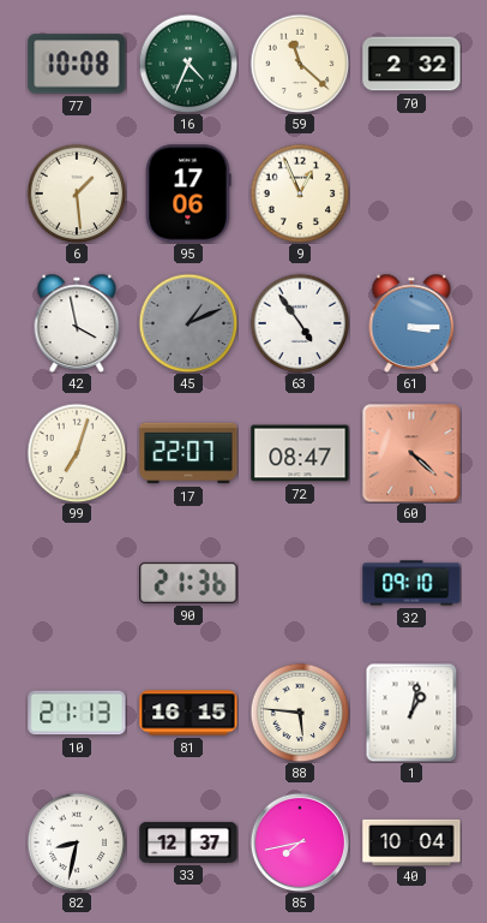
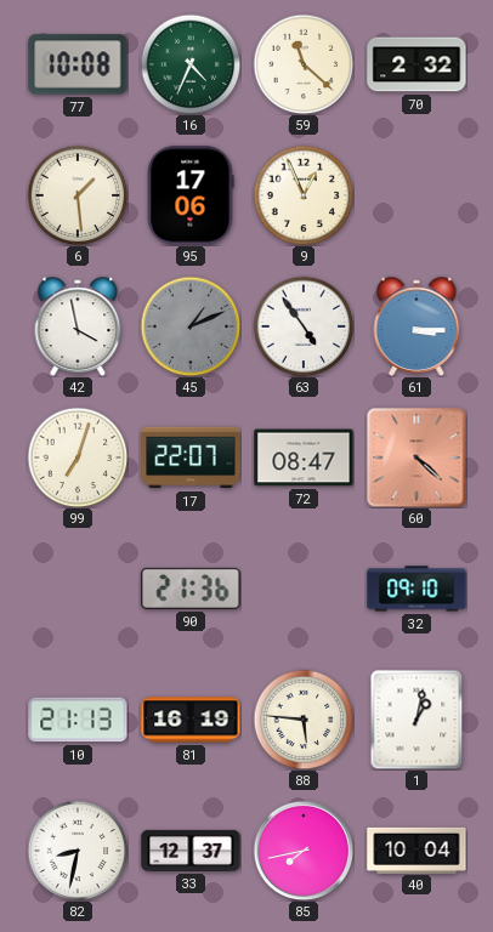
81: 16:15 -> 16:19
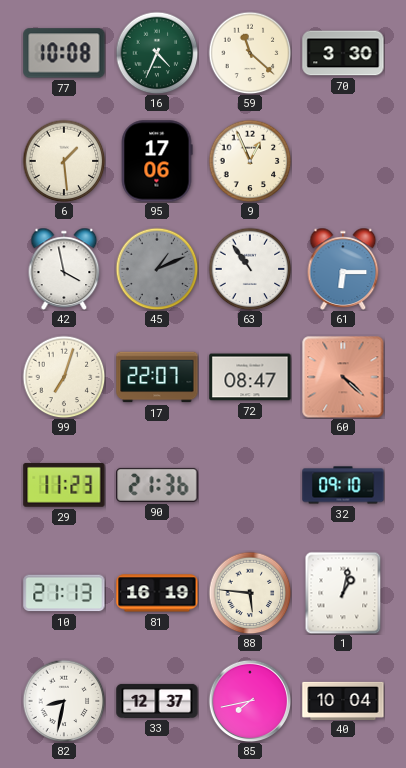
70: 2:32 -> 3:30
63: 4:54 -> 10:54
61: 3:15 -> 6:15
29: none -> 11:23
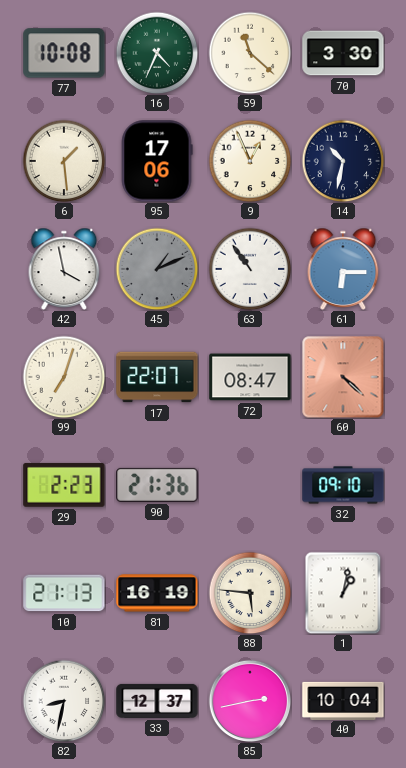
14: none -> 10:32
29: 11:23 -> 2:23
85: 7:43 -> 2:43
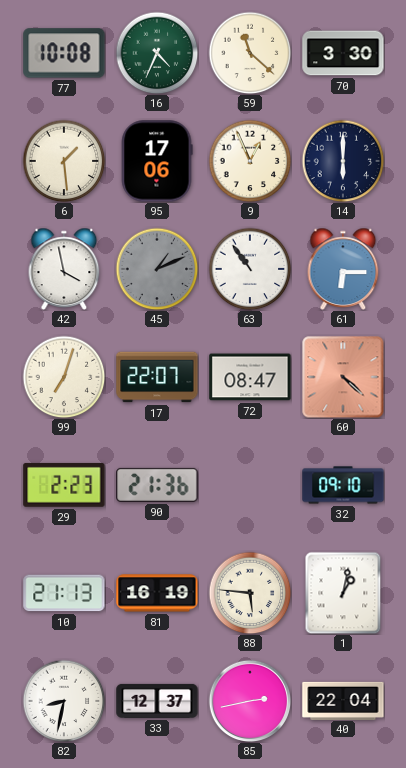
14: 10:32 -> 6:00
40: 10:04 -> 22:04
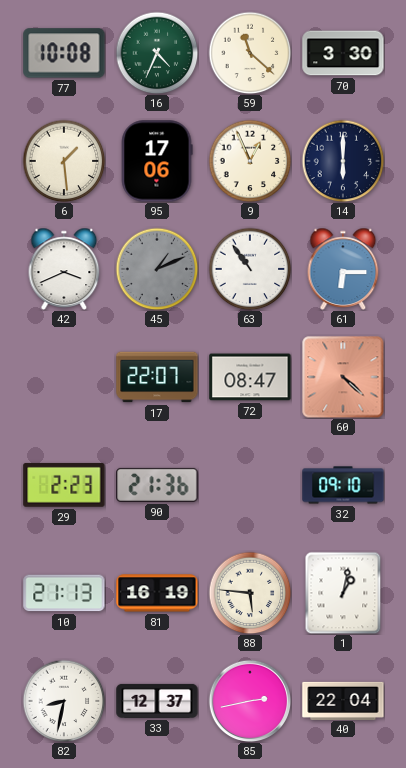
42: 3:58 -> 3:41
99: 7:03 -> none
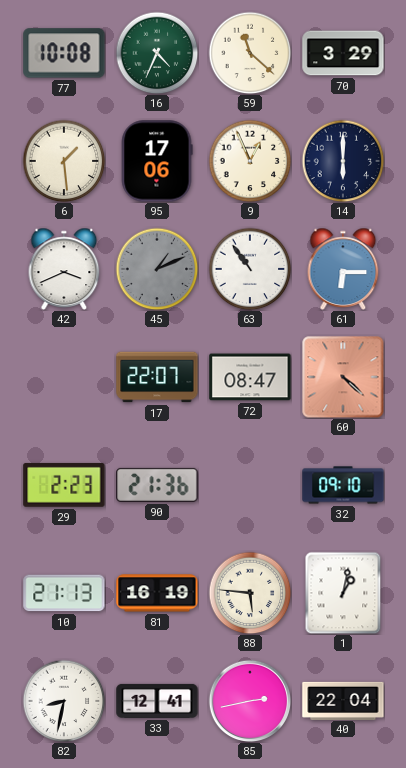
70: 3:30 -> 3:29
33: 12:37 -> 12:41
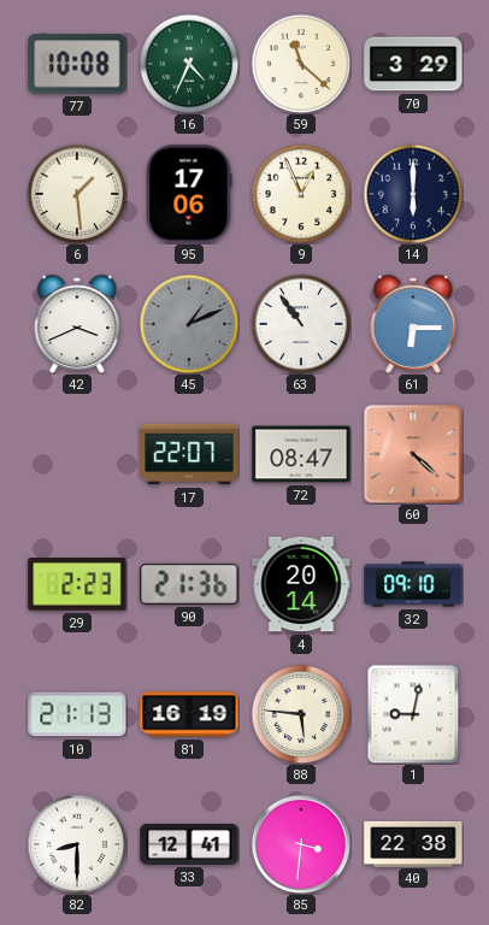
4: none -> 20:14
1: 1:02 -> 9:02
82: 8:32 -> 8:30
85: 2:43 -> 3:31
40: 22:04 -> 22:38
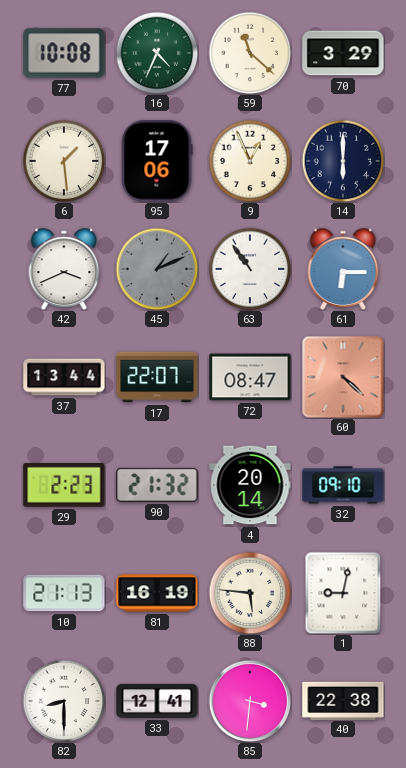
37: none -> 13:44
90: 21:36 -> 21:32
